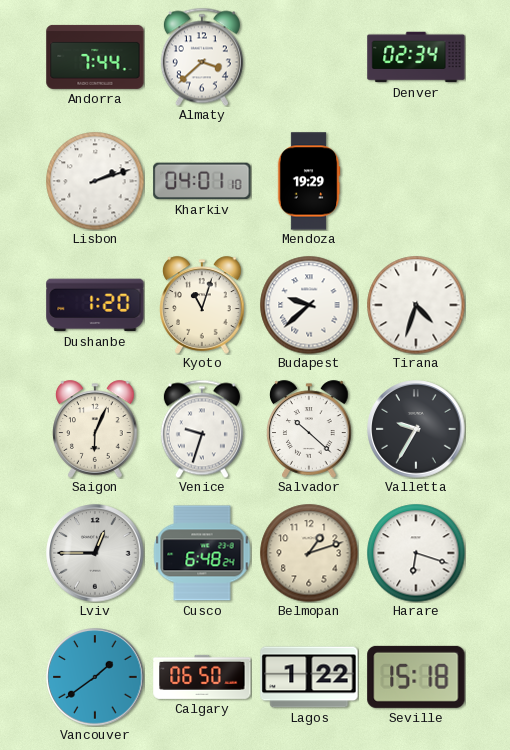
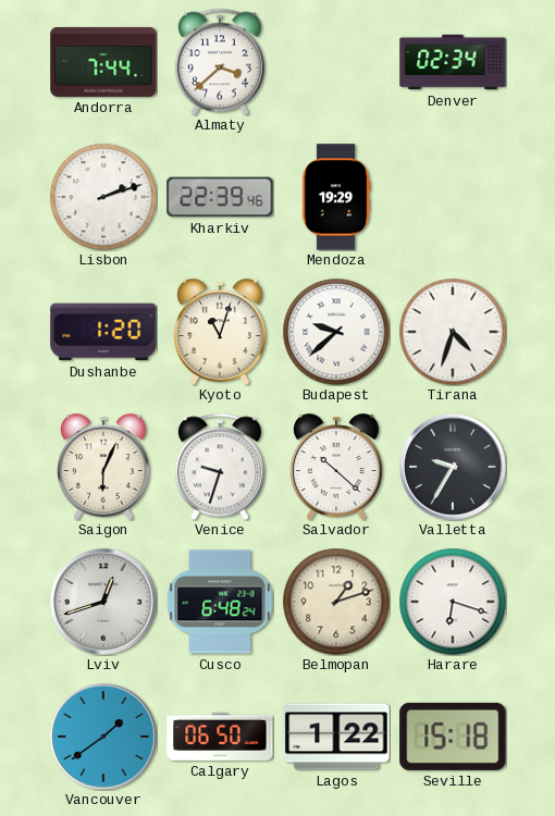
Kharkiv: 04:01 -> 22:39
Lviv: 12:45 -> 12:42
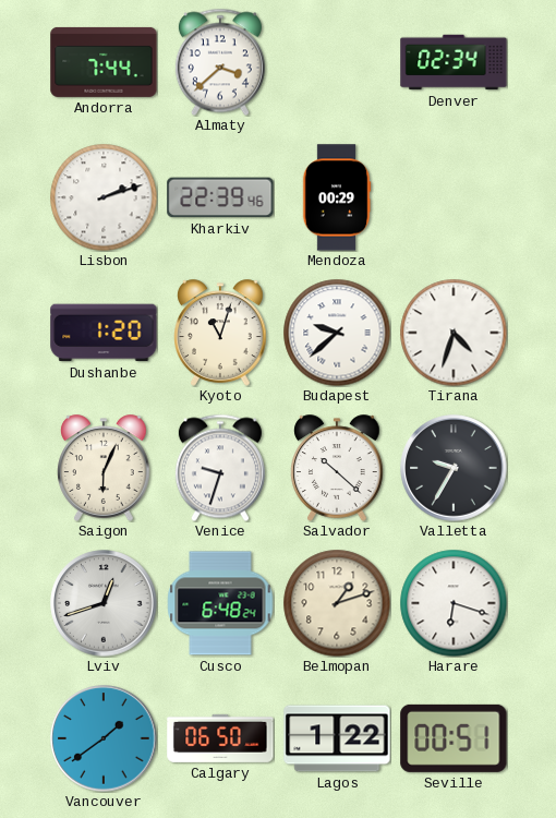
Mendoza: 19:29 -> 00:29
Seville: 15:18 -> 00:51
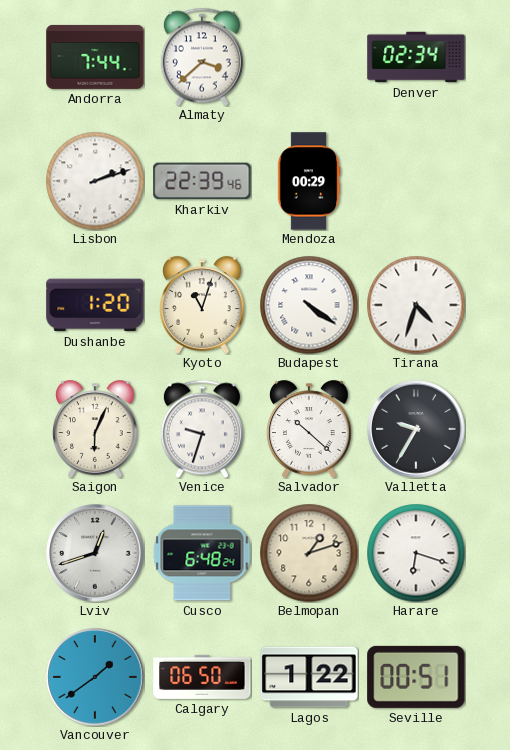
Budapest: 9:38 -> 4:21
